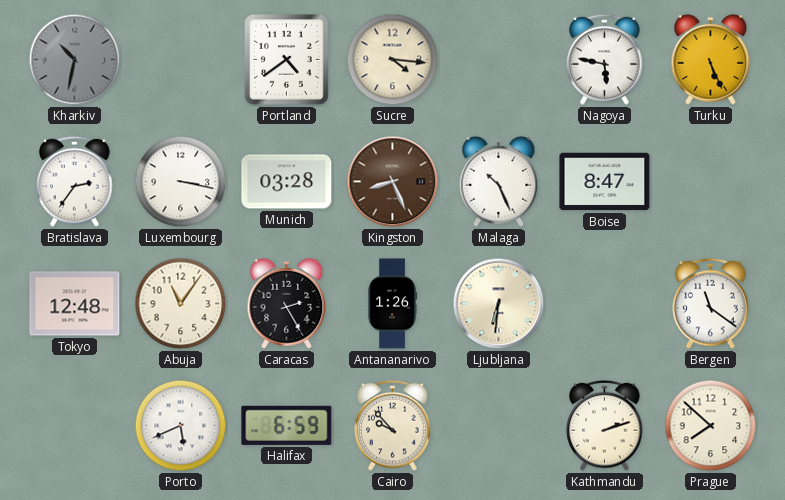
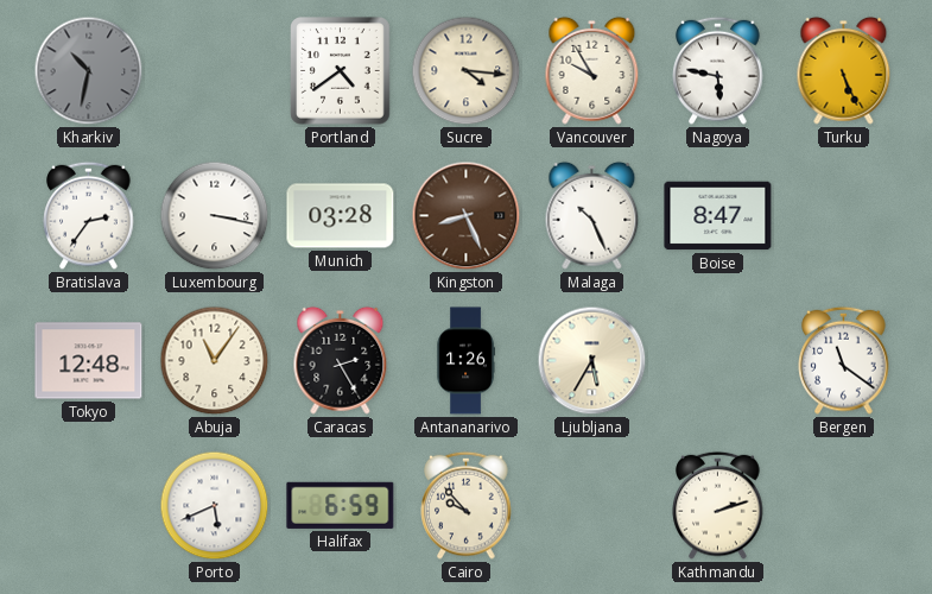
Vancouver: none -> 9:55
Ljubljana: 6:31 -> 5:35
Prague: 7:52 -> none
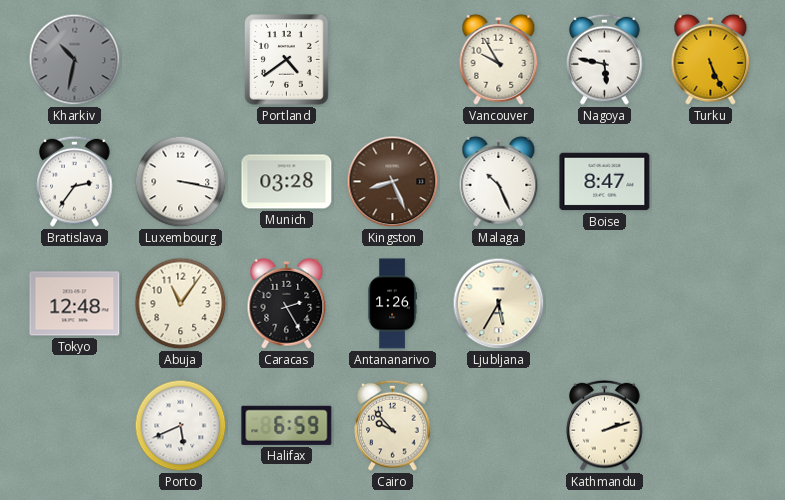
Sucre: 4:16 -> none
Bergen: 11:21 -> none
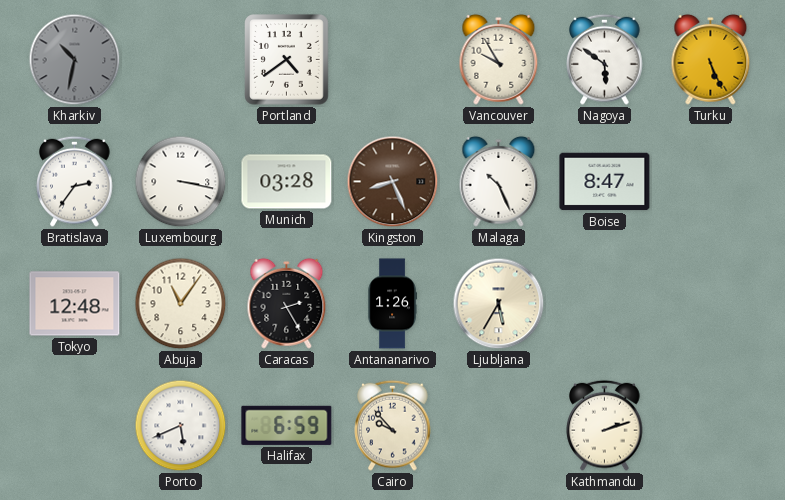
Nagoya: 5:47 -> 5:51
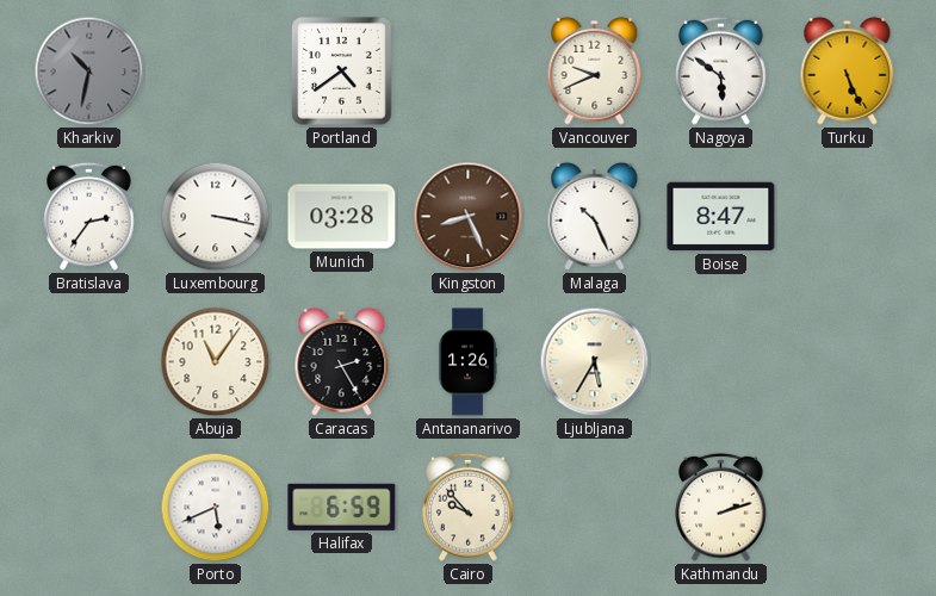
Vancouver: 9:55 -> 9:41
Tokyo: 12:48 -> none
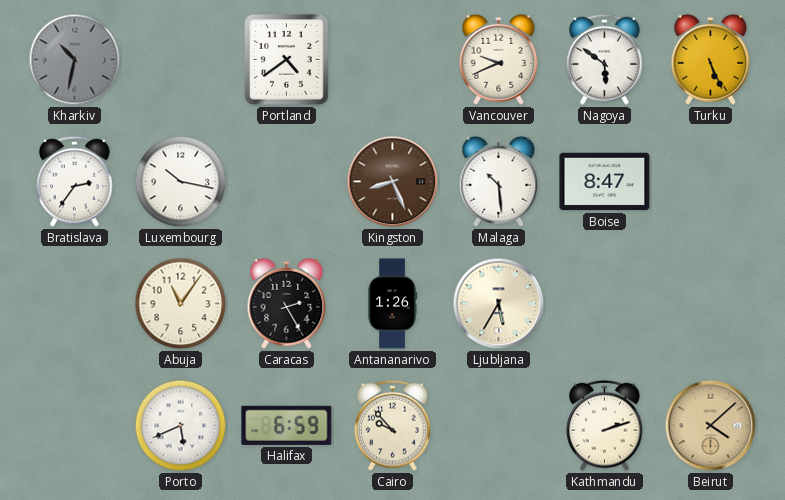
Luxembourg: 3:17 -> 10:17
Munich: 03:28 -> none
Malaga: 10:26 -> 10:29
Beirut: none -> 4:08
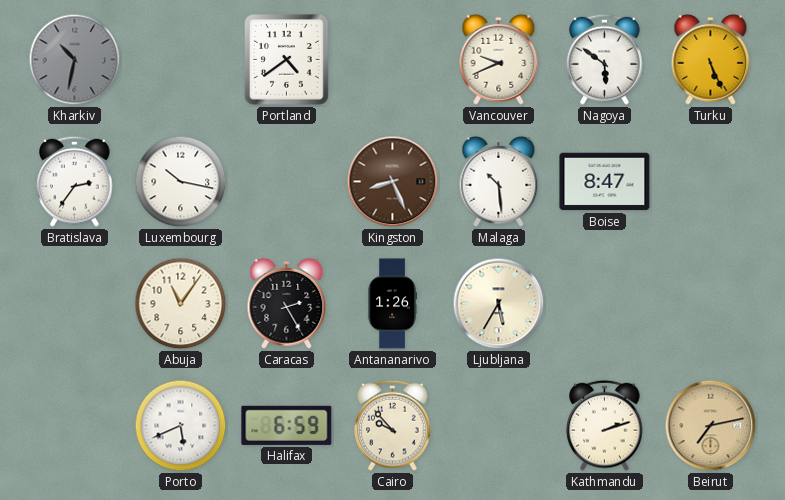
Beirut: 4:08 -> 7:13
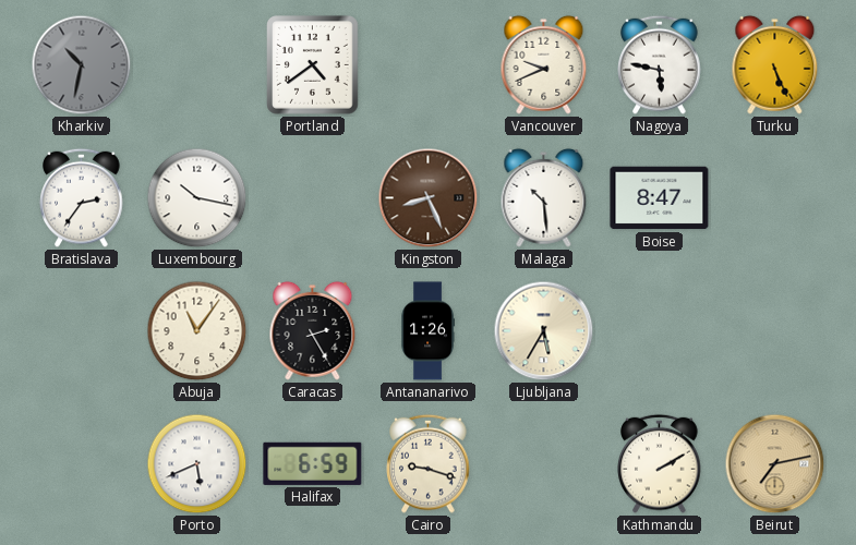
Nagoya: 5:51 -> 5:47
Cairo: 9:53 -> 9:18
Kathmandu: 2:12 -> 2:10
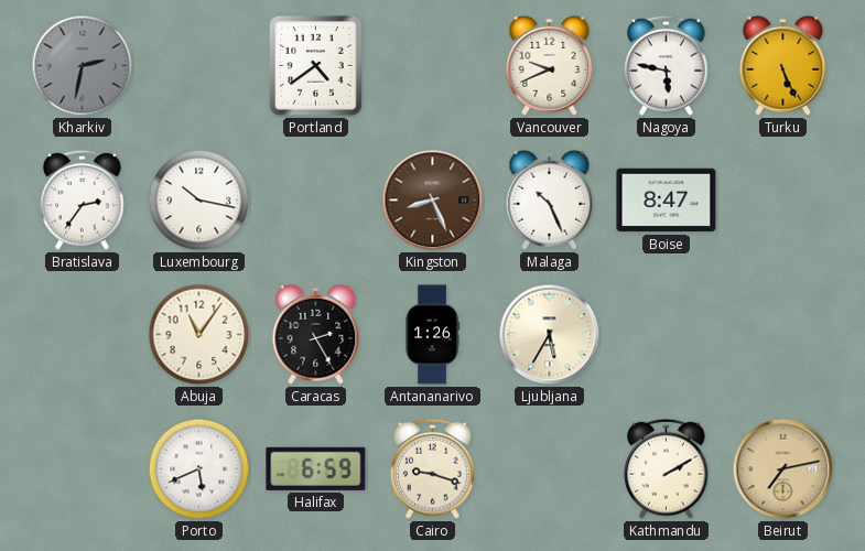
Kharkiv: 10:32 -> 2:32
Malaga: 10:29 -> 10:26
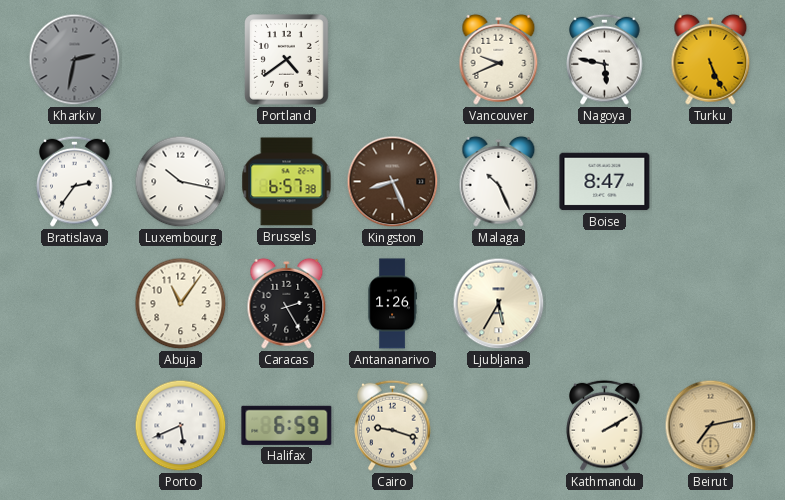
Brussels: none -> 6:57
